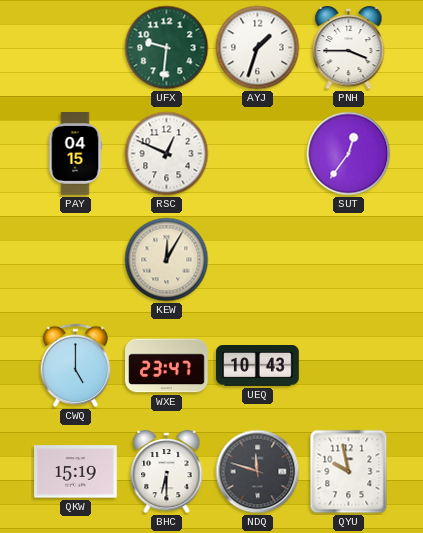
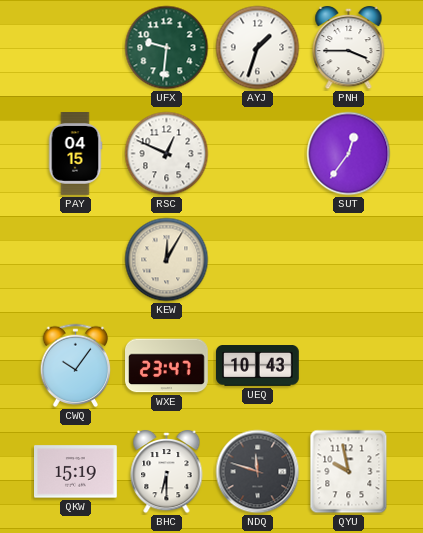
CWQ: 5:00 -> 10:06
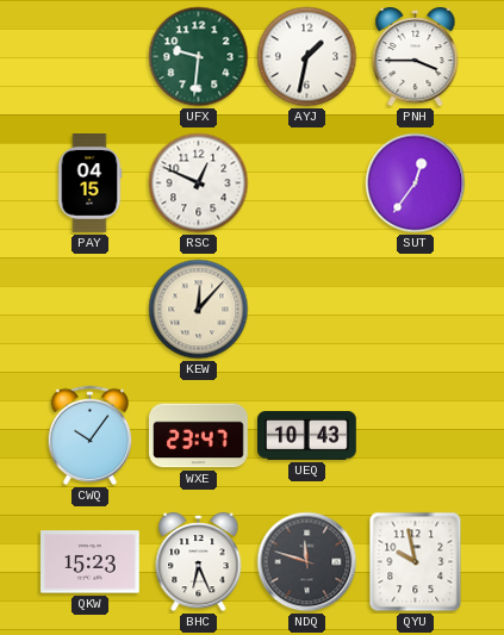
AYJ: 1:33 -> 1:32
KEW: 12:05 -> 12:07
QKW: 15:19 -> 15:23
BHC: 6:30 -> 6:26
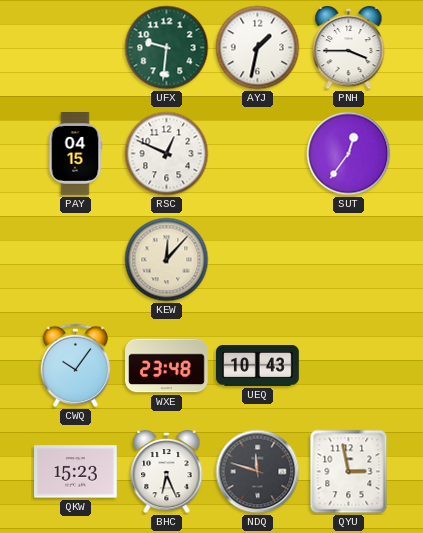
WXE: 23:47 -> 23:48
QYU: 9:58 -> 2:58
